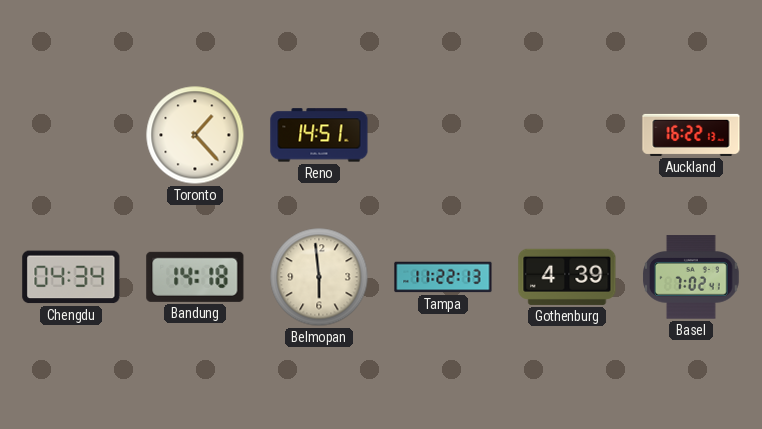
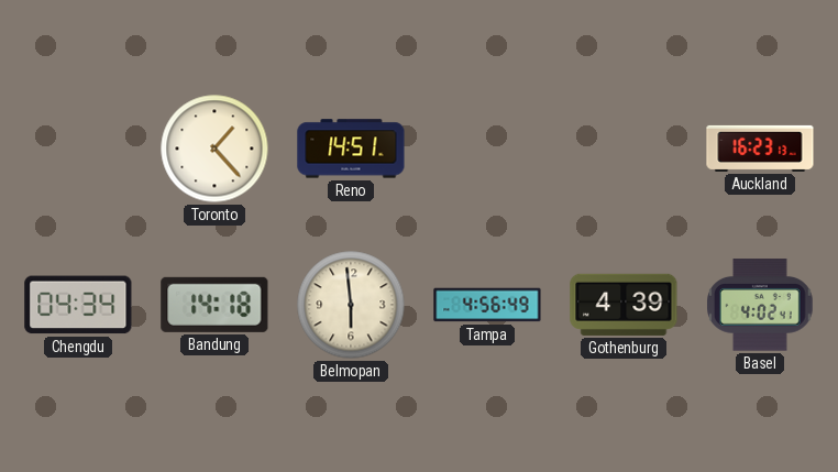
Auckland: 16:22 -> 16:23
Tampa: 11:22 -> 4:56
Basel: 7:02 -> 4:02
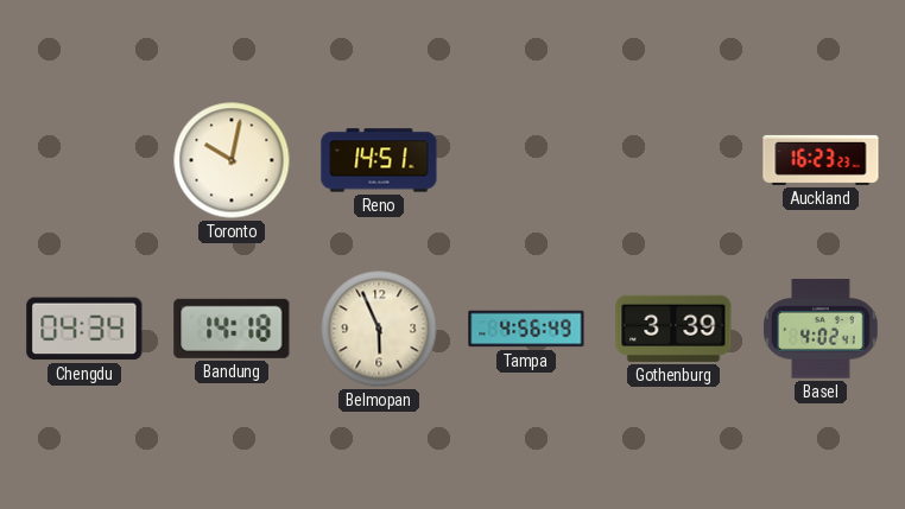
Toronto: 1:23 -> 10:02
Auckland: 16:23:13 -> 16:23:23
Belmopan: 5:59 -> 5:56
Gothenburg: 4:39 -> 3:39
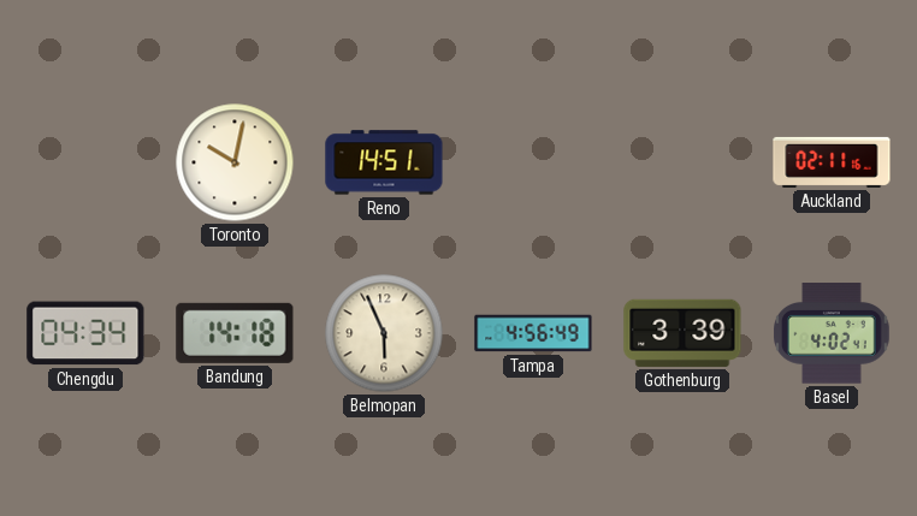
Auckland: 16:23 -> 02:11
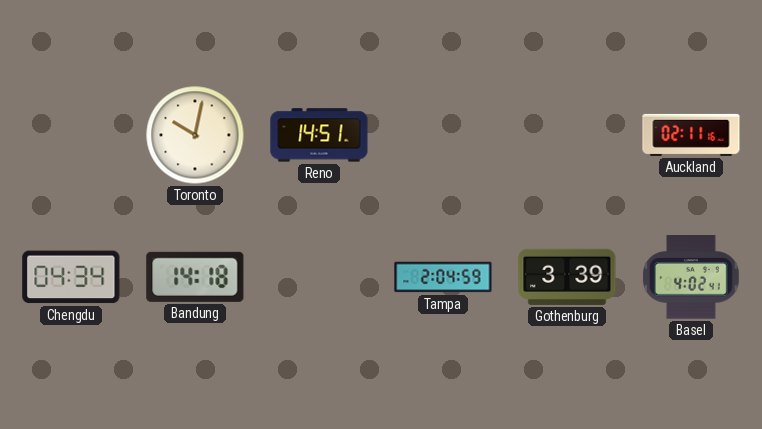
Belmopan: 5:56 -> none
Tampa: 4:56 -> 2:04
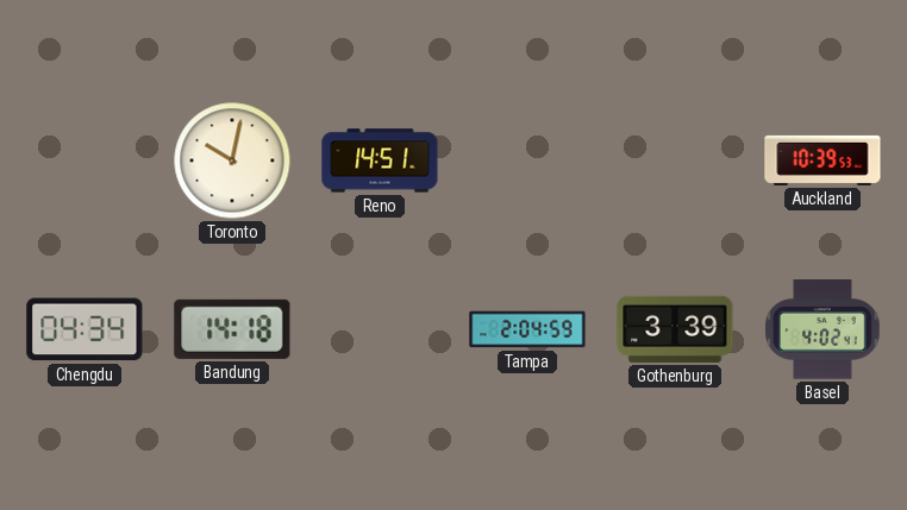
Auckland: 02:11 -> 10:39
